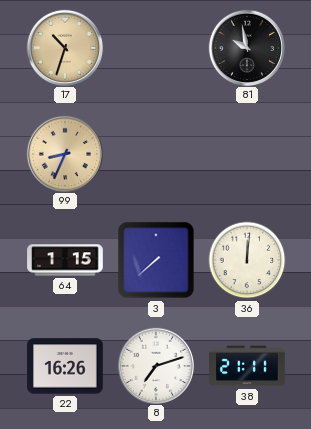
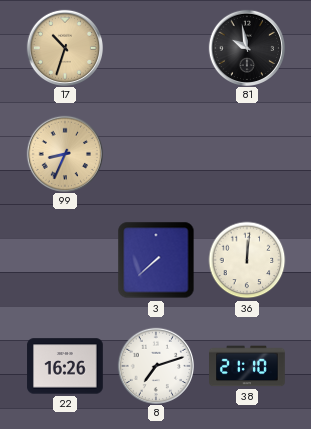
64: 1:15 -> none
38: 21:11 -> 21:10
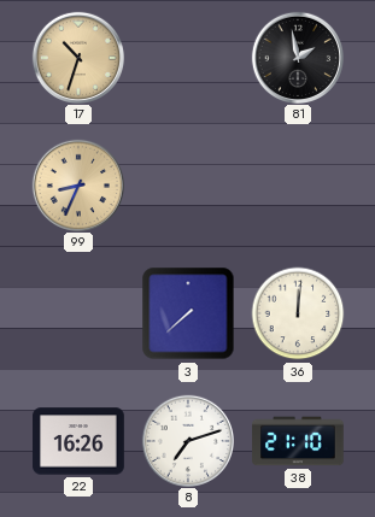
81: 9:58 -> 1:58
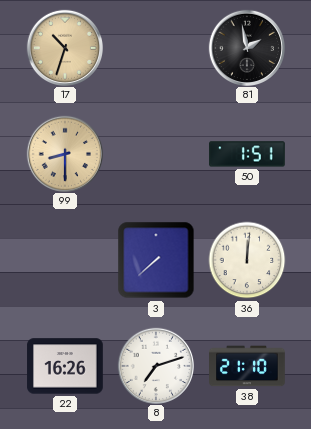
99: 8:34 -> 8:30
50: none -> 1:51
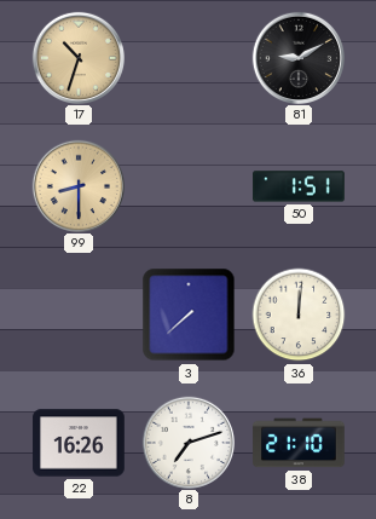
81: 1:58 -> 9:10
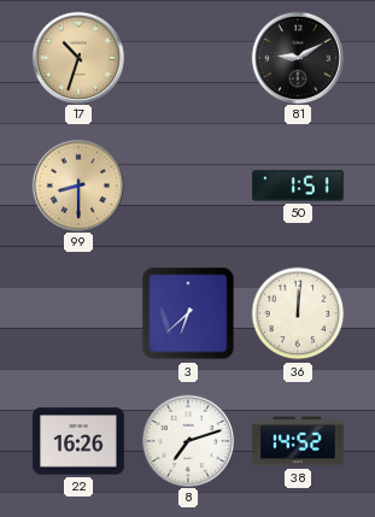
3: 7:38 -> 6:38
38: 21:10 -> 14:52
